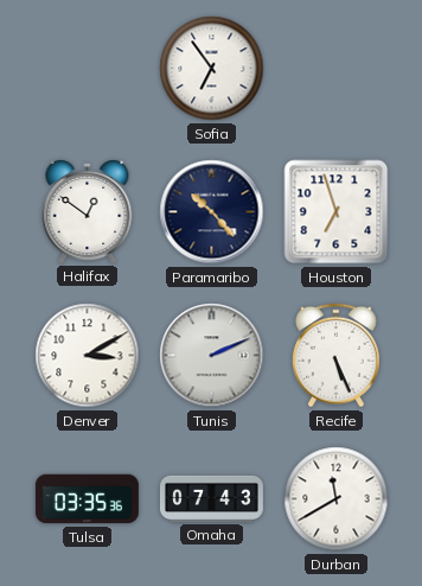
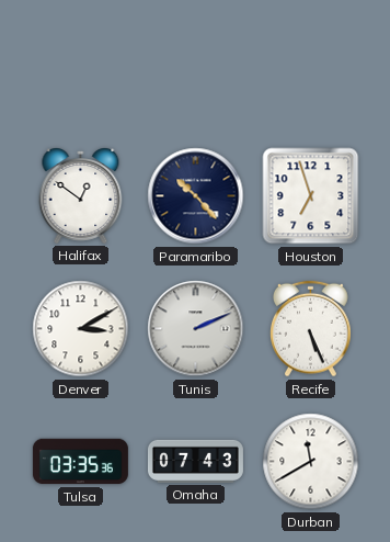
Sofia: 6:54 -> none
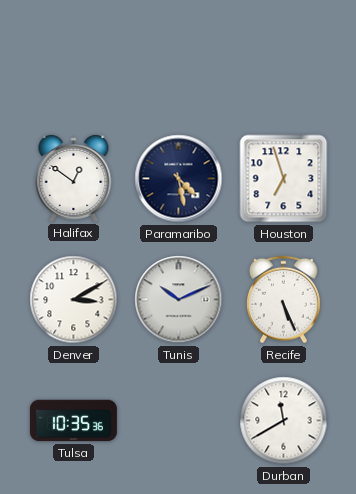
Paramaribo: 10:23 -> 4:28
Tunis: 2:11 -> 10:11
Tulsa: 03:35 -> 10:35
Omaha: 07:43 -> none
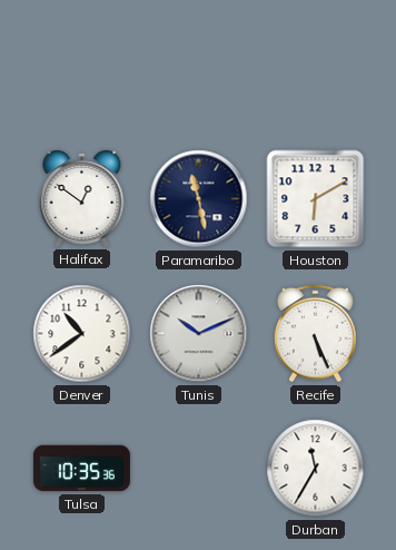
Paramaribo: 4:28 -> 11:28
Houston: 6:57 -> 6:10
Denver: 3:10 -> 10:39
Durban: 11:40 -> 11:35
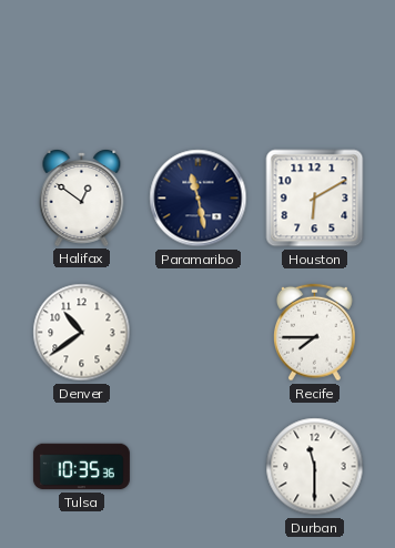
Tunis: 10:11 -> none
Recife: 5:26 -> 7:45
Durban: 11:35 -> 11:30
